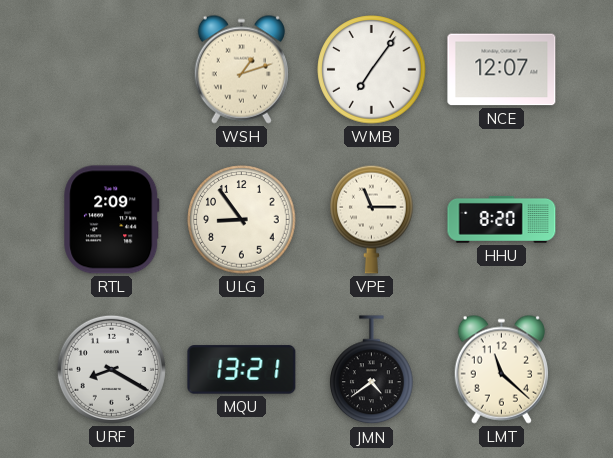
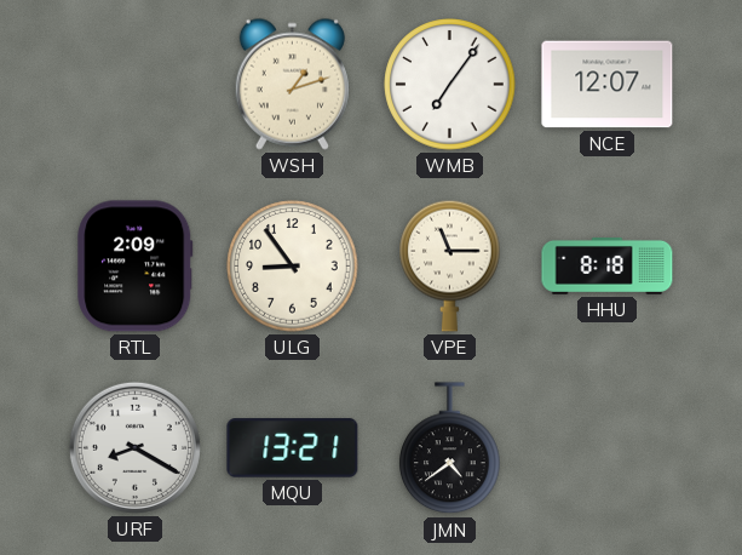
HHU: 8:20 -> 8:18
LMT: 11:22 -> none
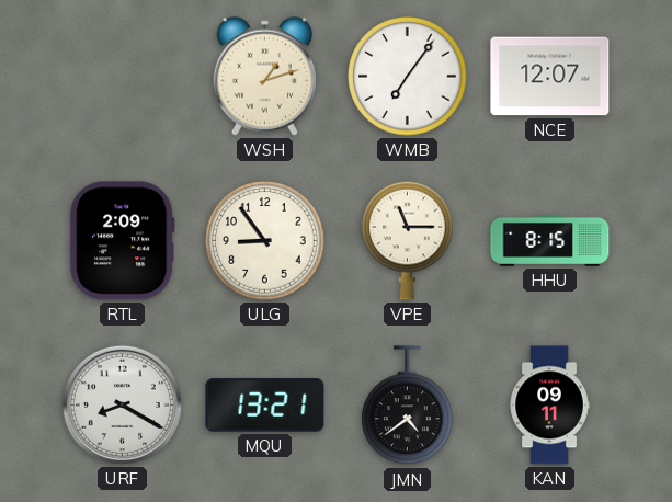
HHU: 8:18 -> 8:15
KAN: none -> 09:11
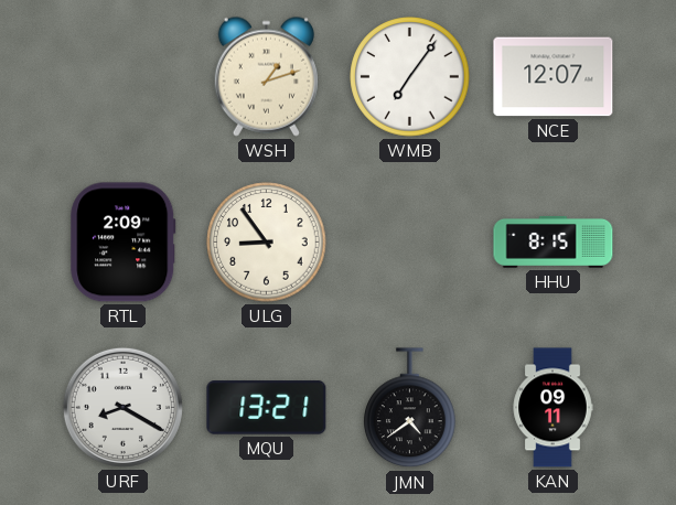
VPE: 11:15 -> none
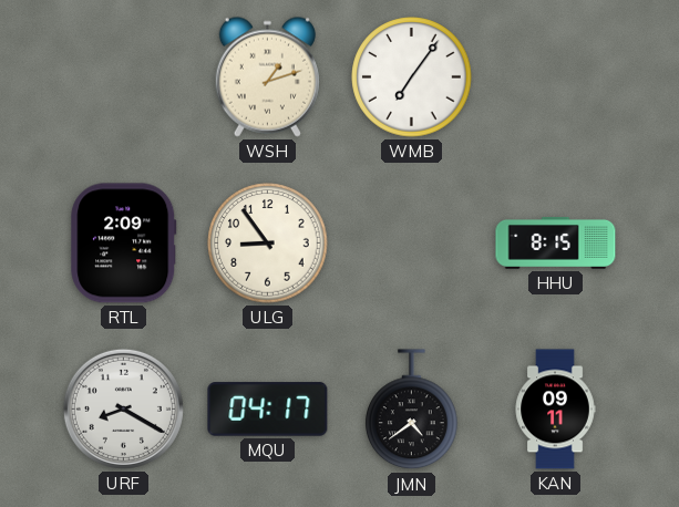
NCE: 12:07 -> none
MQU: 13:21 -> 04:17
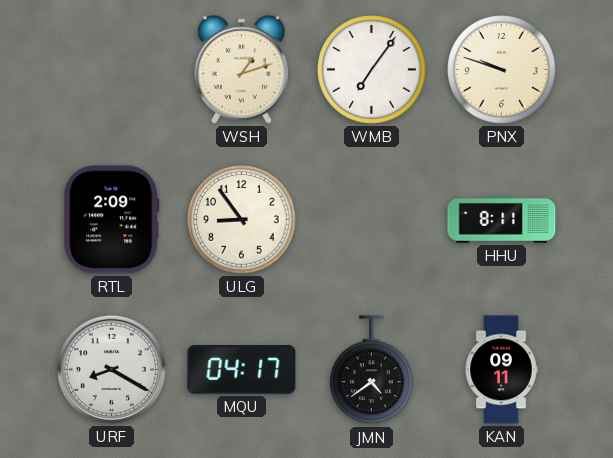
PNX: none -> 9:48
HHU: 8:15 -> 8:11
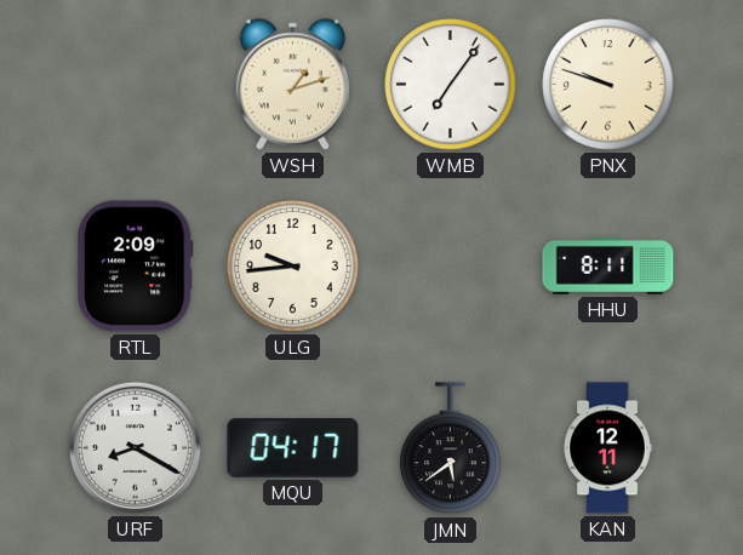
ULG: 8:54 -> 9:44
JMN: 4:39 -> 5:39
KAN: 09:11 -> 12:11
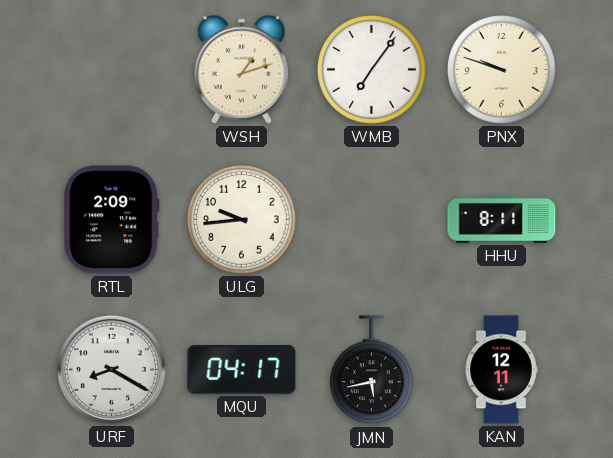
JMN: 5:39 -> 5:43
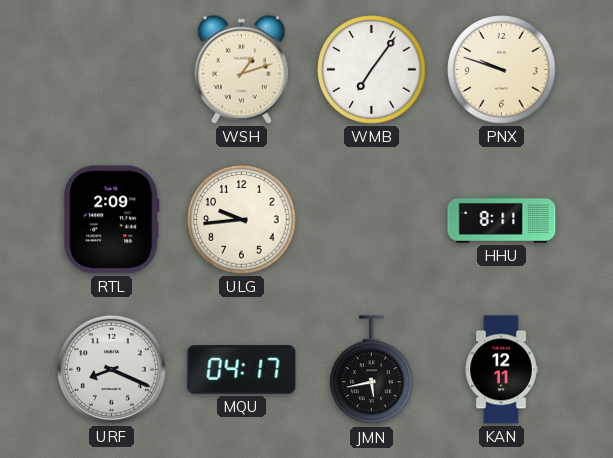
URF: 8:20 -> 8:19
